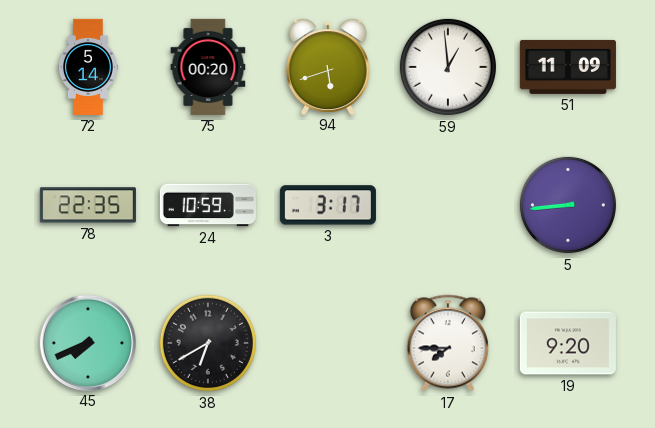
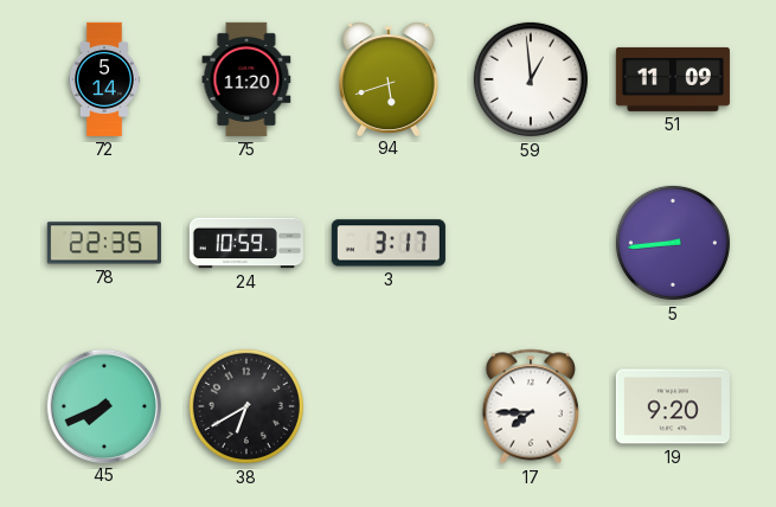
75: 00:20 -> 11:20
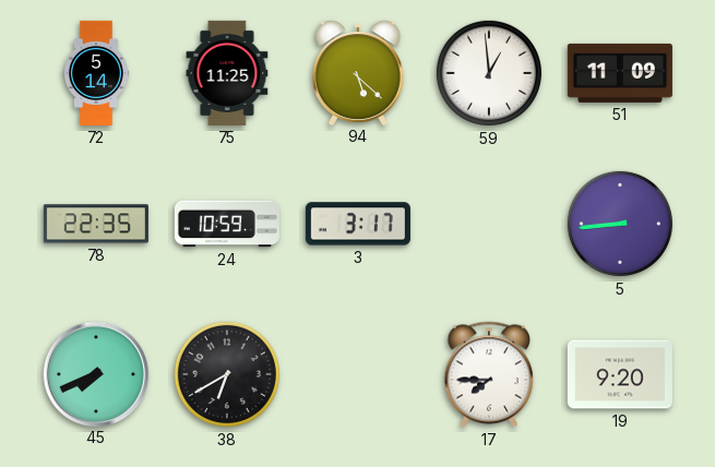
75: 11:20 -> 11:25
94: 5:42 -> 5:22
